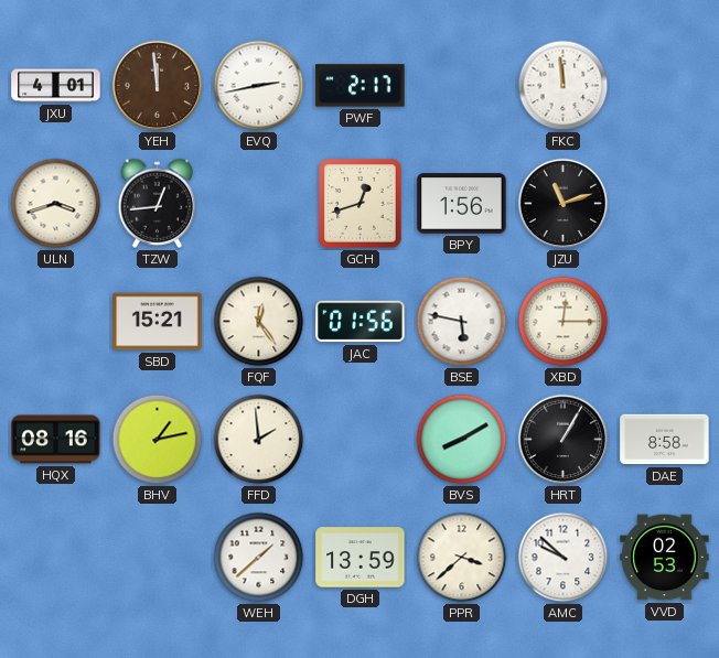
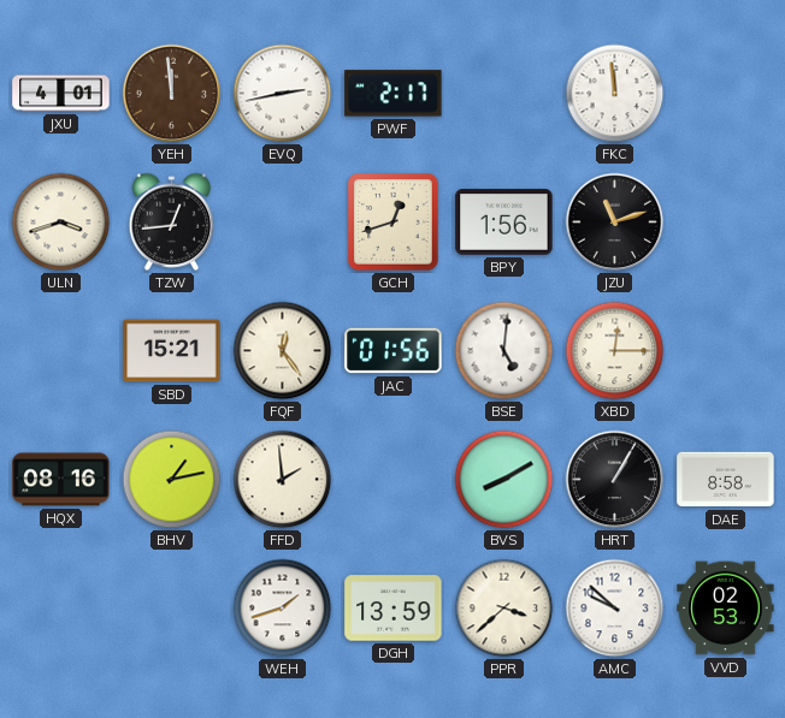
BSE: 5:47 -> 5:01
WEH: 1:38 -> 1:42
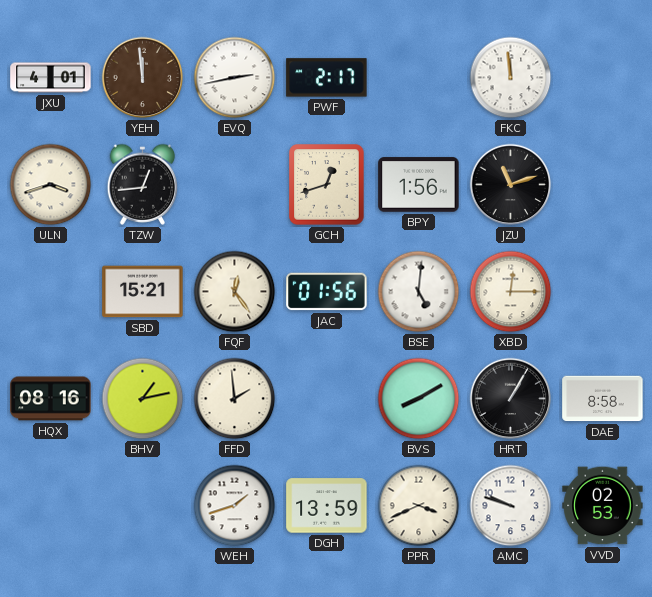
PPR: 3:38 -> 3:41
AMC: 9:52 -> 9:48
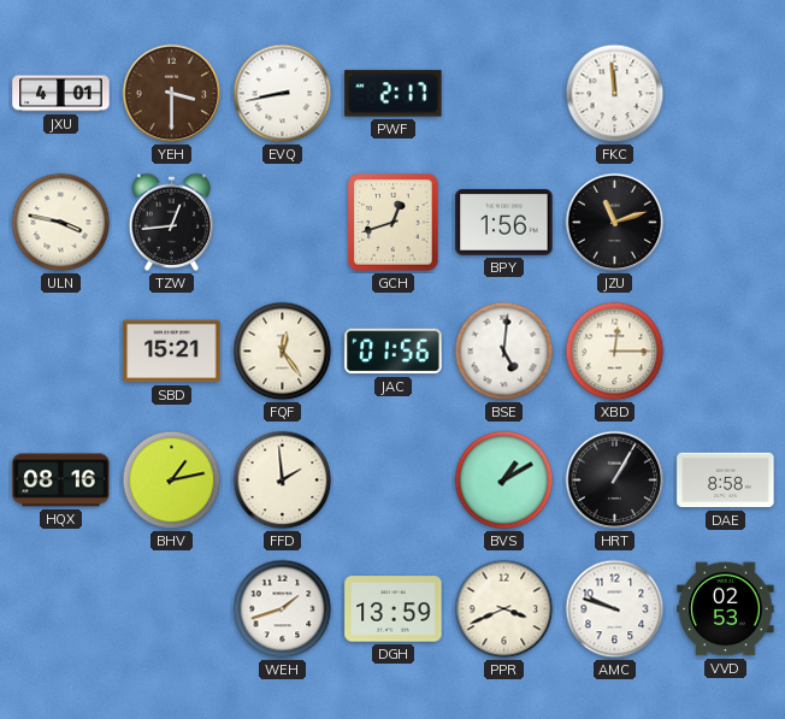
YEH: 11:59 -> 3:30
EVQ: 2:43 -> 8:43
ULN: 3:42 -> 3:47
BVS: 8:10 -> 1:10
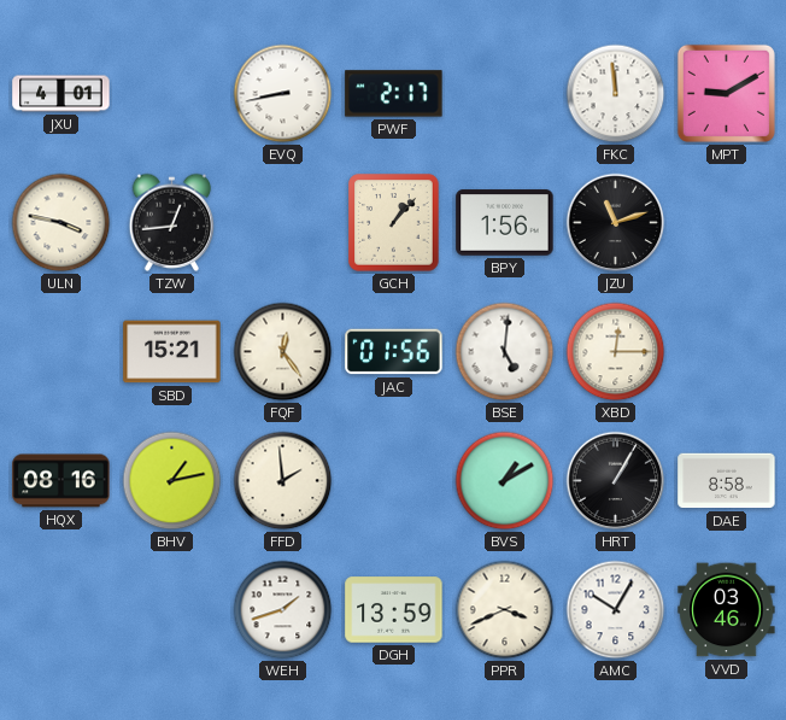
YEH: 3:30 -> none
MPT: none -> 9:10
GCH: 12:42 -> 1:07
AMC: 9:48 -> 10:05
VVD: 02:53 -> 03:46
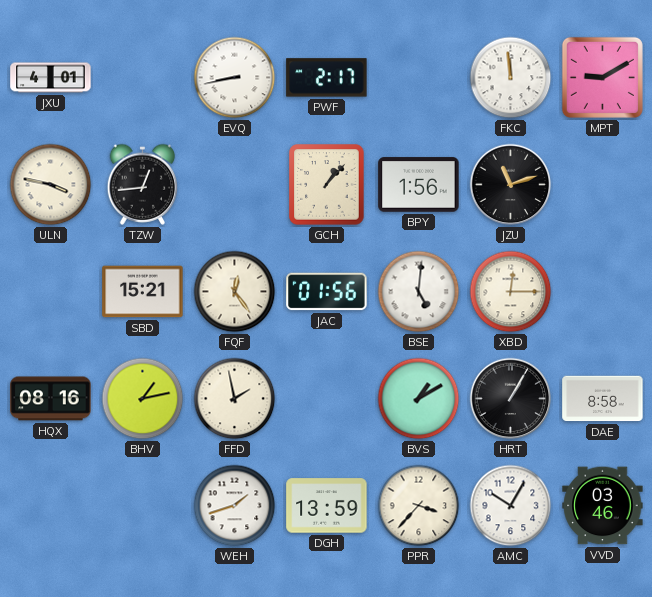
FFD: 1:59 -> 1:58
PPR: 3:41 -> 3:37
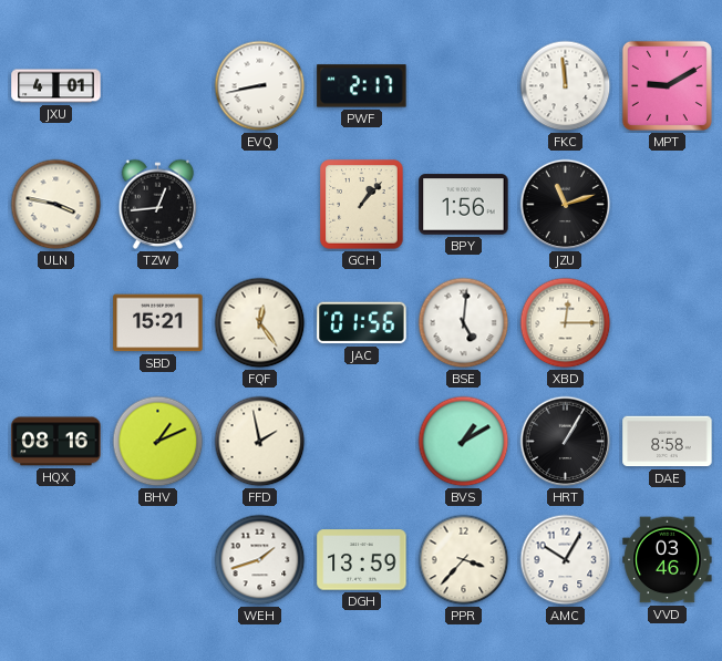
BHV: 1:13 -> 1:11
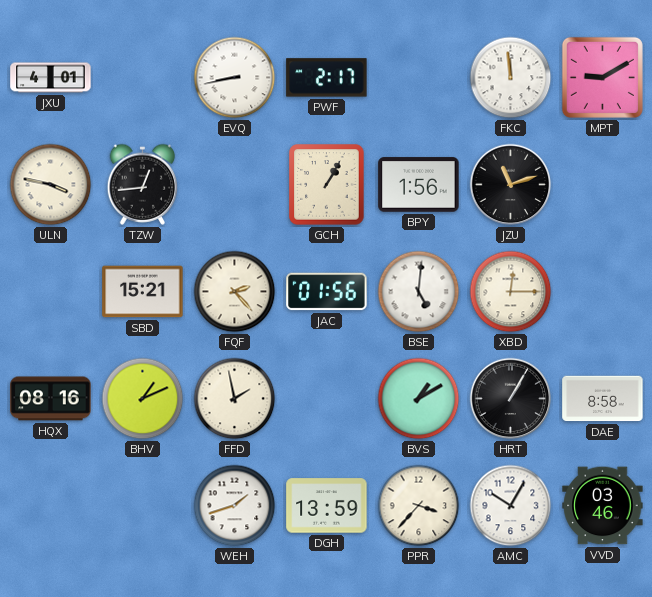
GCH: 1:07 -> 1:05
FQF: 12:24 -> 2:23
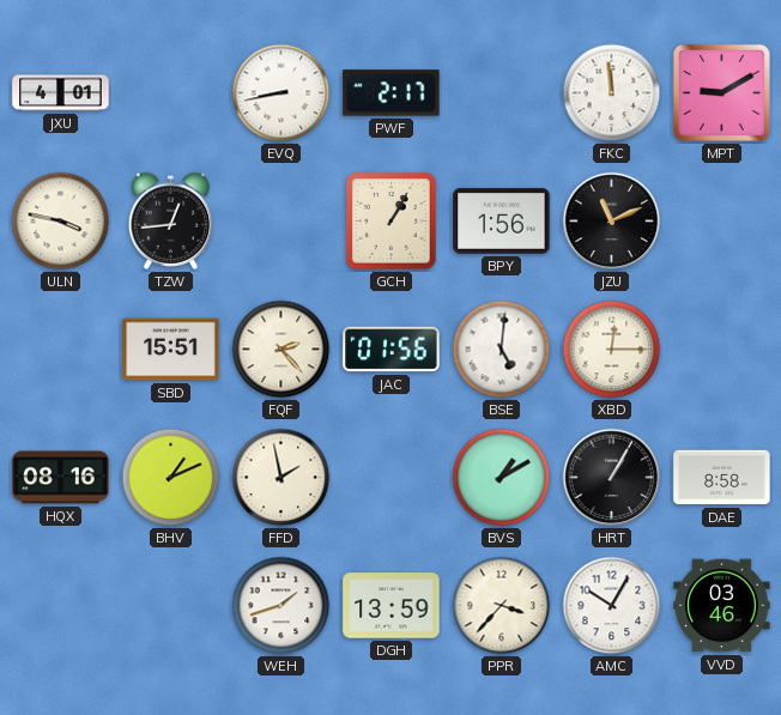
JZU: 11:12 -> 11:11
SBD: 15:21 -> 15:51
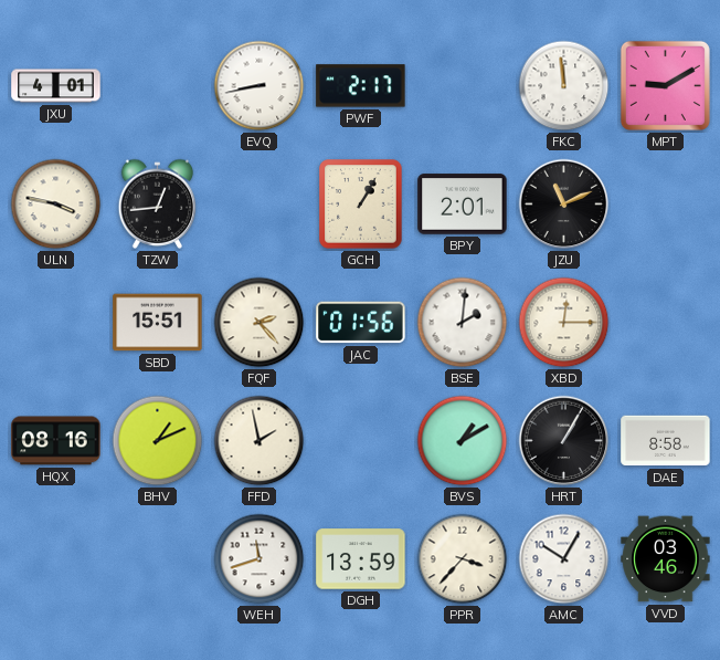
BPY: 1:56 -> 2:01
BSE: 5:01 -> 2:01
WEH: 1:42 -> 11:42
